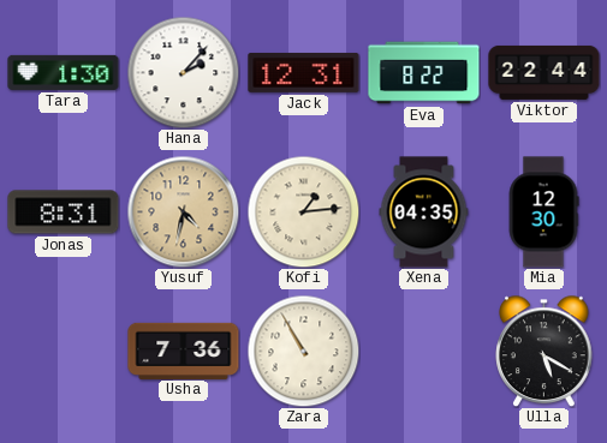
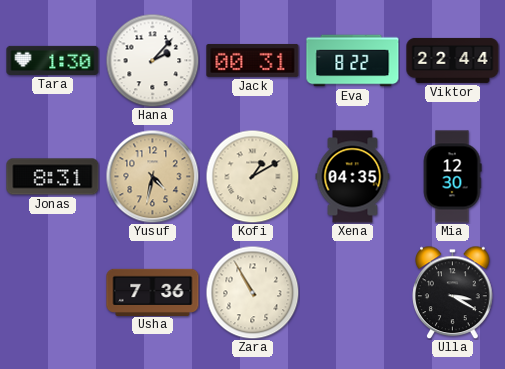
Jack: 12:31 -> 00:31
Kofi: 1:14 -> 1:10
Ulla: 5:20 -> 3:20
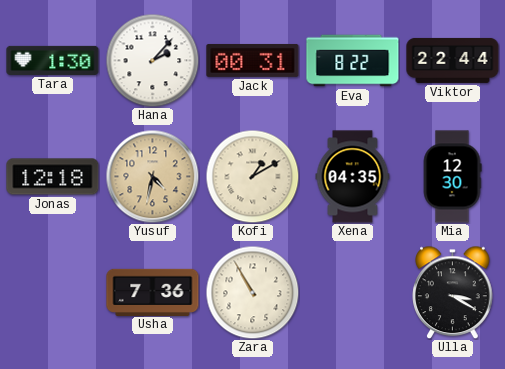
Jonas: 8:31 -> 12:18
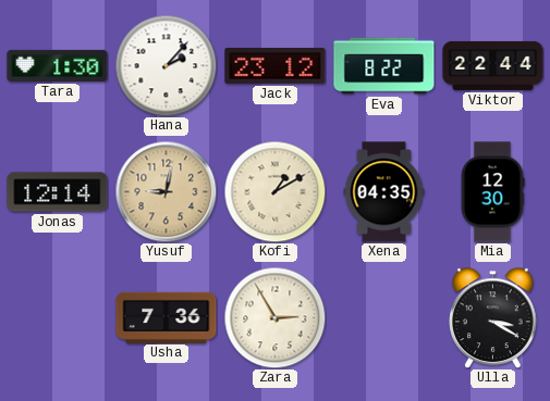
Jack: 00:31 -> 23:12
Jonas: 12:18 -> 12:14
Yusuf: 4:32 -> 9:02
Zara: 10:55 -> 2:55
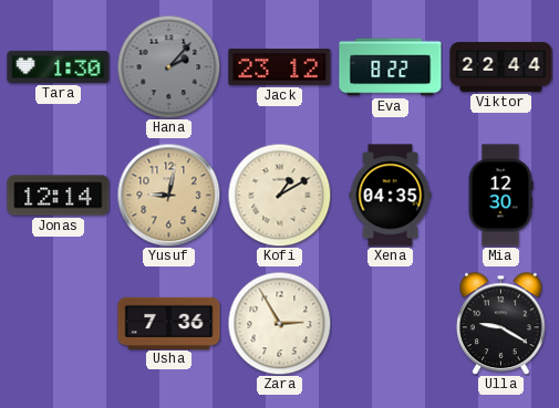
Hana dial: white -> grey
Ulla: 3:20 -> 9:20
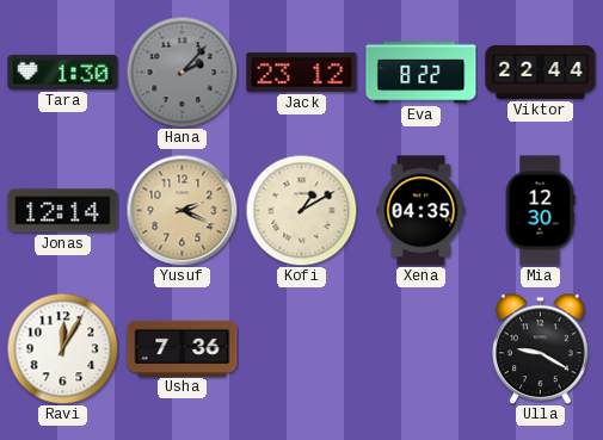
Yusuf: 9:02 -> 2:19
Ravi: none -> 12:05
Zara: 2:55 -> none
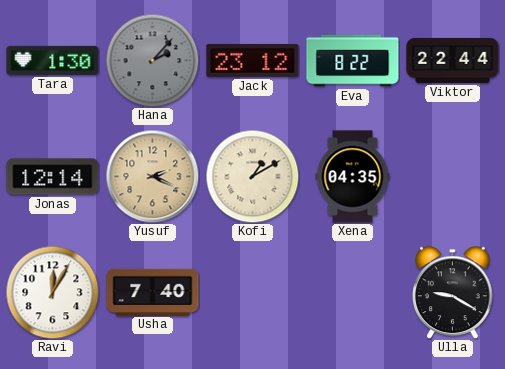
Mia: 12:30 -> none
Usha: 7:36 -> 7:40
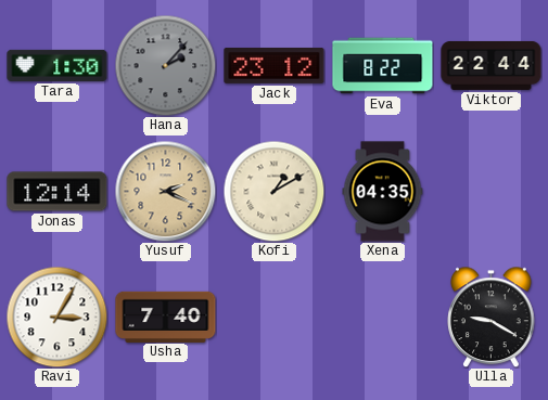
Ravi: 12:05 -> 3:05
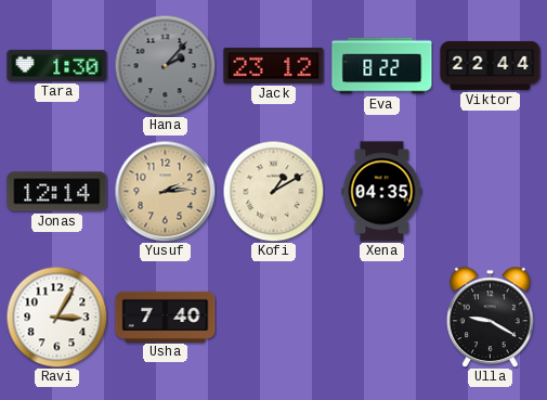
Yusuf: 2:19 -> 2:14
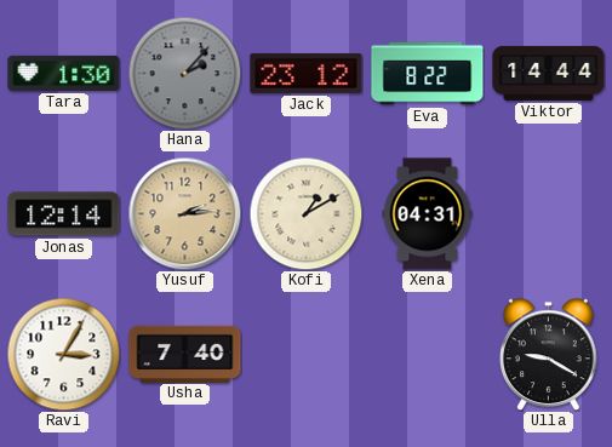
Viktor: 22:44 -> 14:44
Xena: 04:35 -> 04:31
